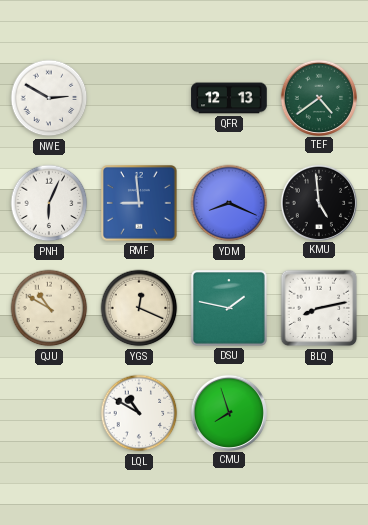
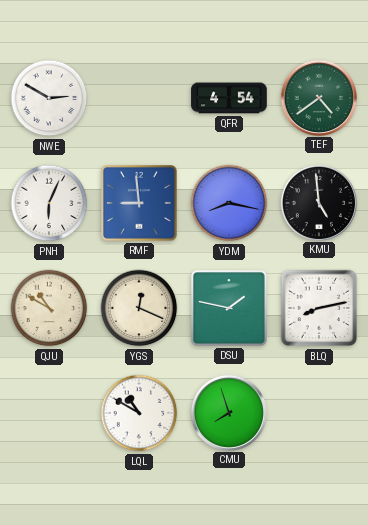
QFR: 12:13 -> 4:54
YDM: 8:19 -> 8:17
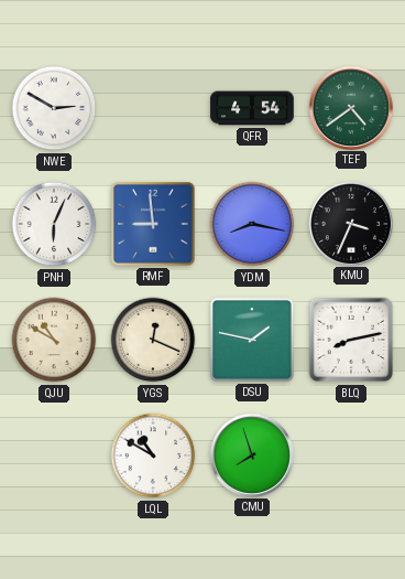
KMU: 4:59 -> 3:34
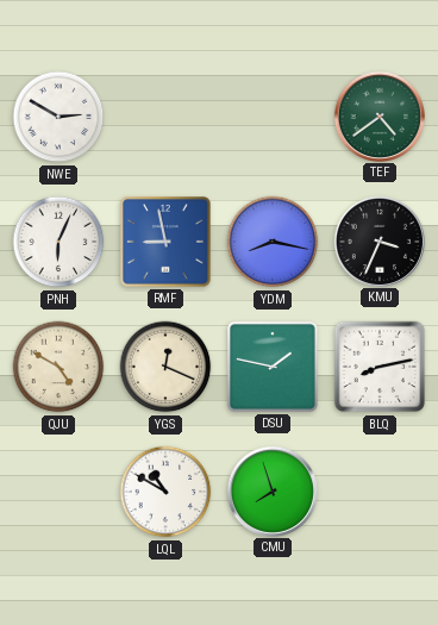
QFR: 4:54 -> none
RMF: 8:59 -> 8:58
QJU: 10:50 -> 4:50
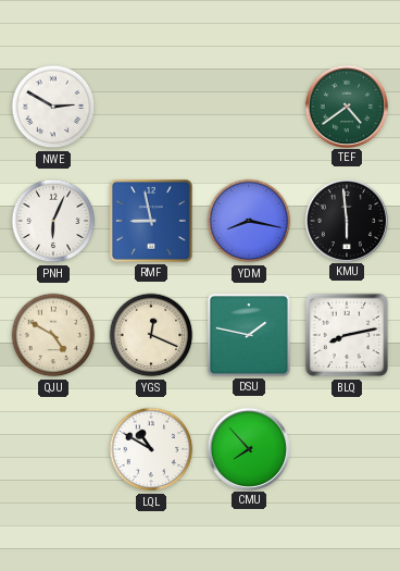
KMU: 3:34 -> 5:59
CMU: 7:57 -> 7:53
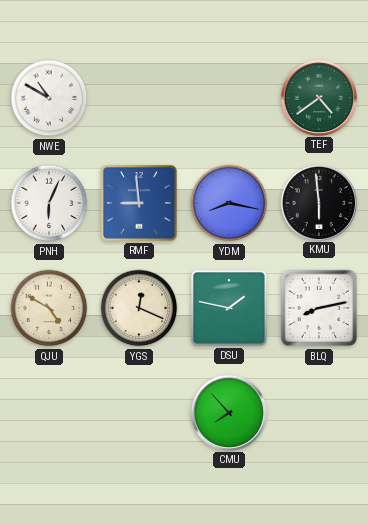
NWE: 2:50 -> 10:50
RMF: 8:58 -> 8:59
LQL: 10:50 -> none
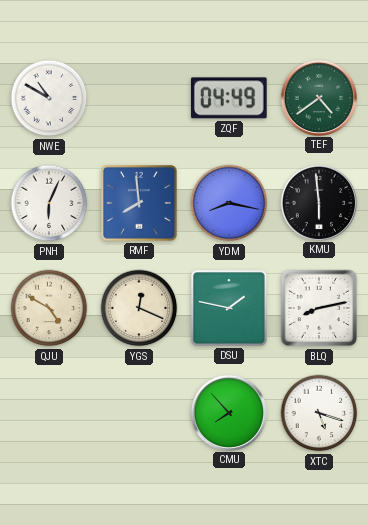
ZQF: none -> 04:49
RMF: 8:59 -> 7:59
XTC: none -> 5:18
